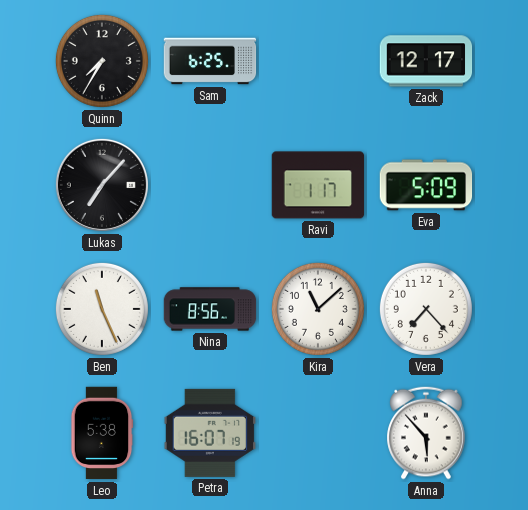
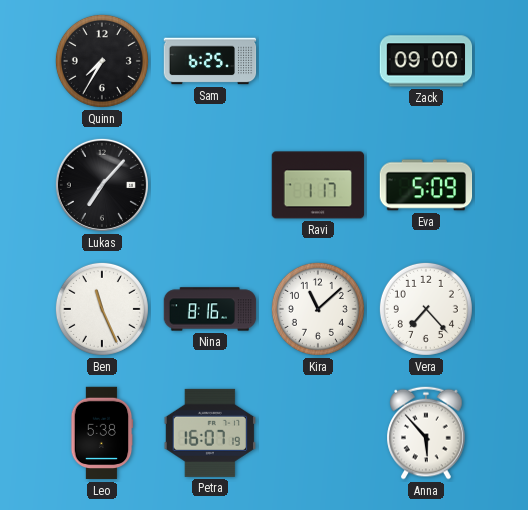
Zack: 12:17 -> 09:00
Nina: 8:56 -> 8:16
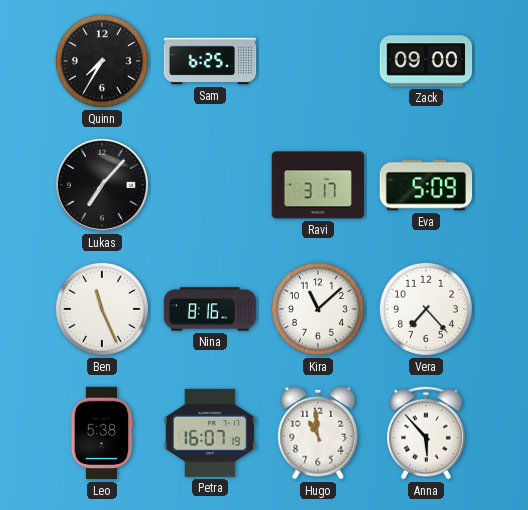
Ravi: 1:17 -> 3:17
Hugo: none -> 10:59
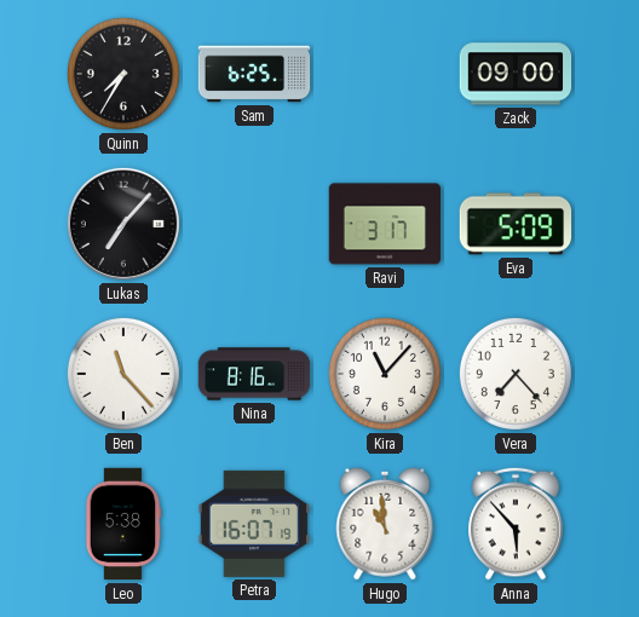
Ben: 11:26 -> 11:23
Kira: 11:08 -> 11:07
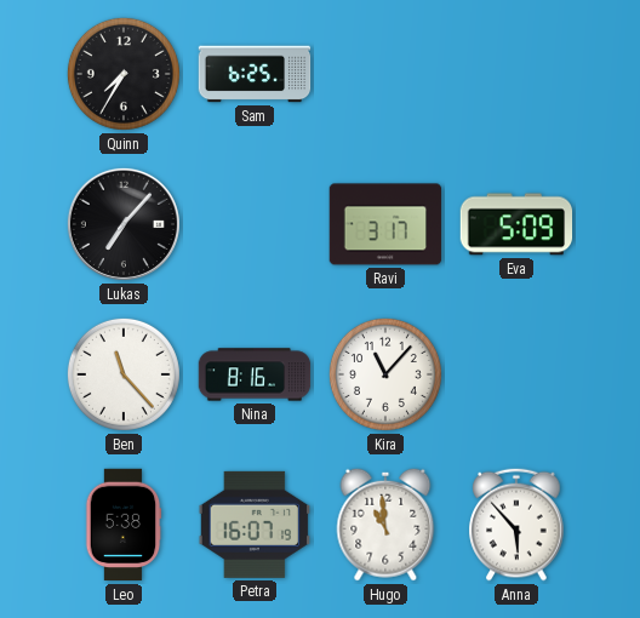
Zack: 09:00 -> none
Vera: 7:23 -> none
